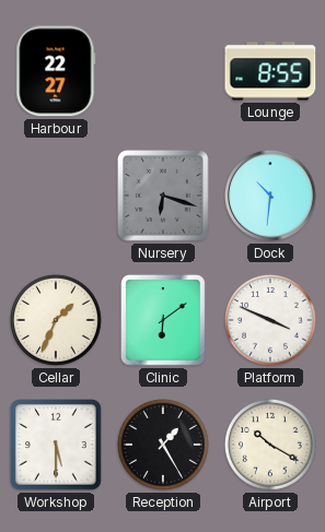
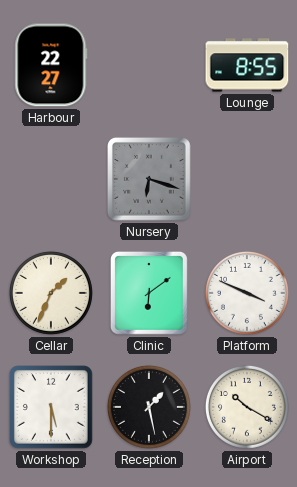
Dock: 10:31 -> none
Reception: 1:25 -> 1:28
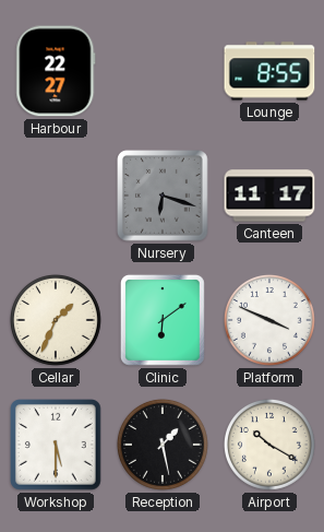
Canteen: none -> 11:17
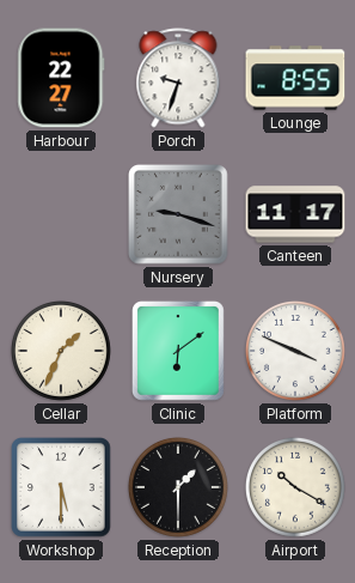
Porch: none -> 9:33
Nursery: 6:18 -> 9:18
Reception: 1:28 -> 1:30
